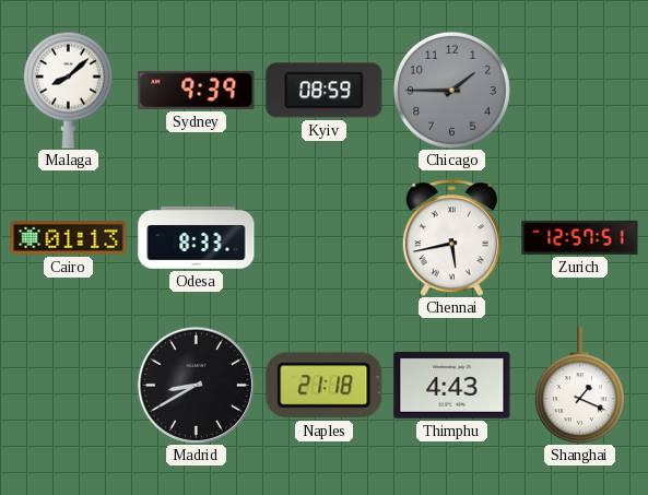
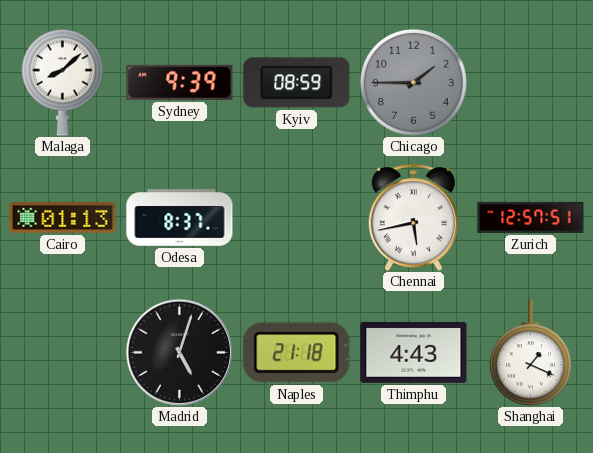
Odesa: 8:33 -> 8:37
Madrid: 8:40 -> 5:03
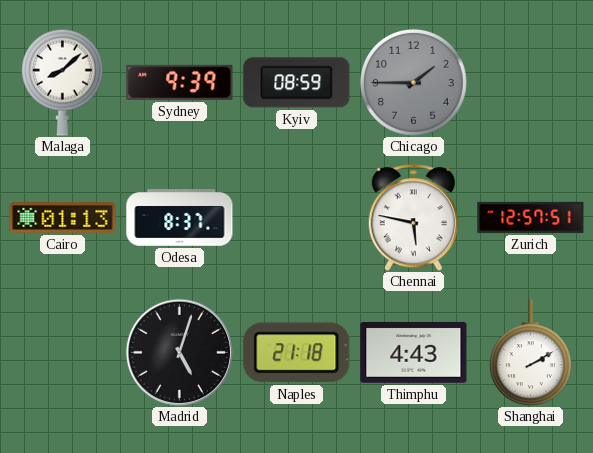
Chennai: 5:43 -> 5:47
Shanghai: 1:19 -> 2:10
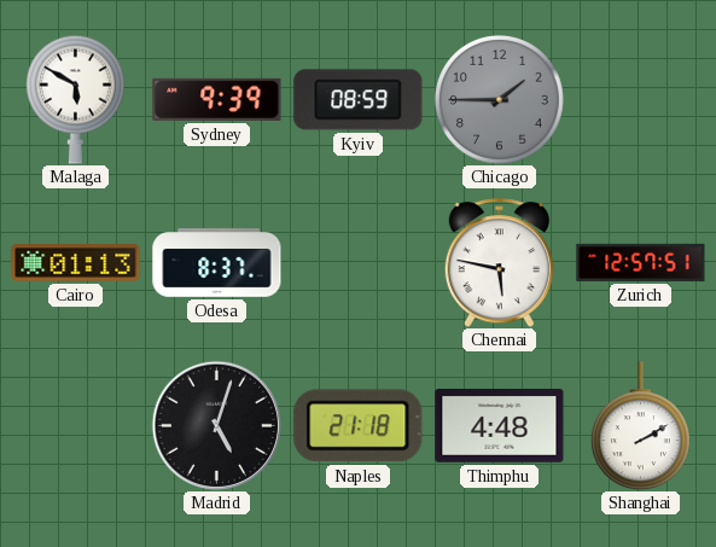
Malaga: 8:08 -> 5:50
Thimphu: 4:43 -> 4:48
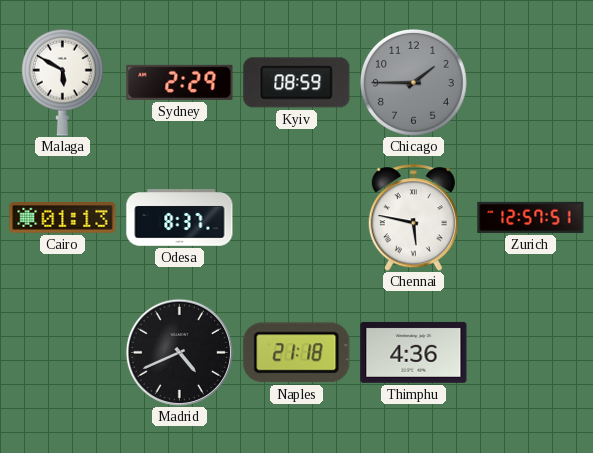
Sydney: 9:39 -> 2:29
Madrid: 5:03 -> 4:41
Thimphu: 4:48 -> 4:36
Shanghai: 2:10 -> none
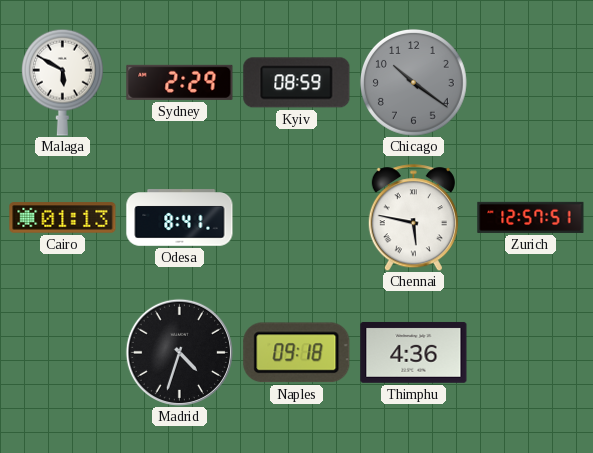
Chicago: 1:45 -> 10:21
Odesa: 8:37 -> 8:41
Madrid: 4:41 -> 4:33
Naples: 21:18 -> 09:18
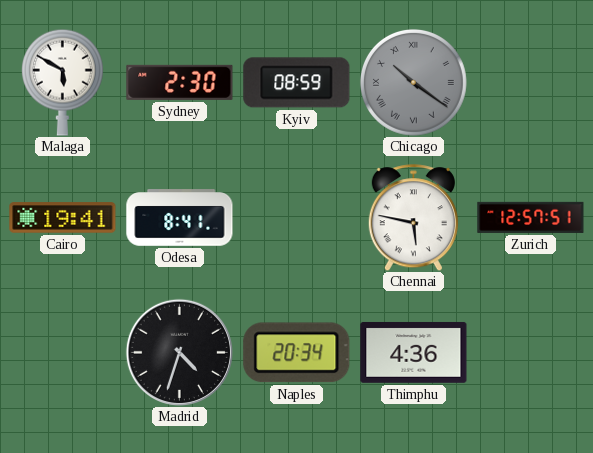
Sydney: 2:29 -> 2:30
Chicago numerals: Arabic -> Roman
Cairo: 01:13 -> 19:41
Naples: 09:18 -> 20:34
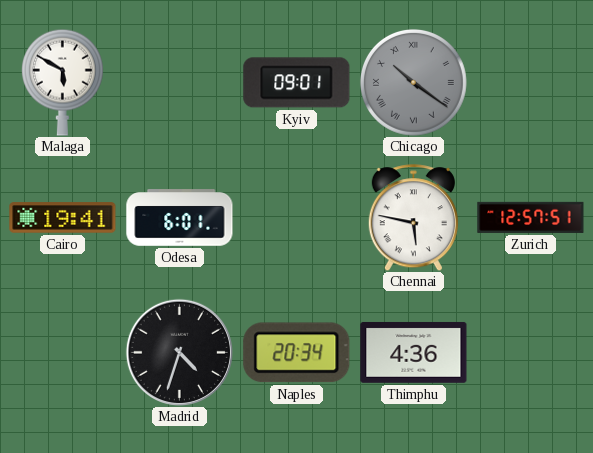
Sydney: 2:30 -> none
Kyiv: 08:59 -> 09:01
Odesa: 8:41 -> 6:01
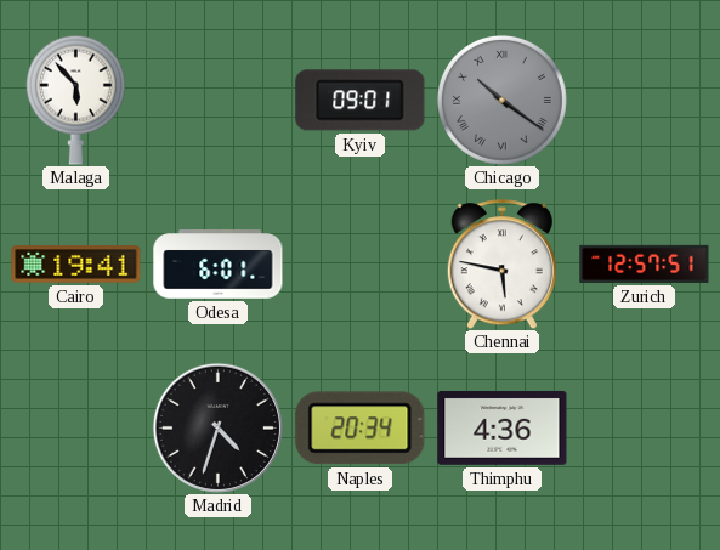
Malaga: 5:50 -> 5:53
